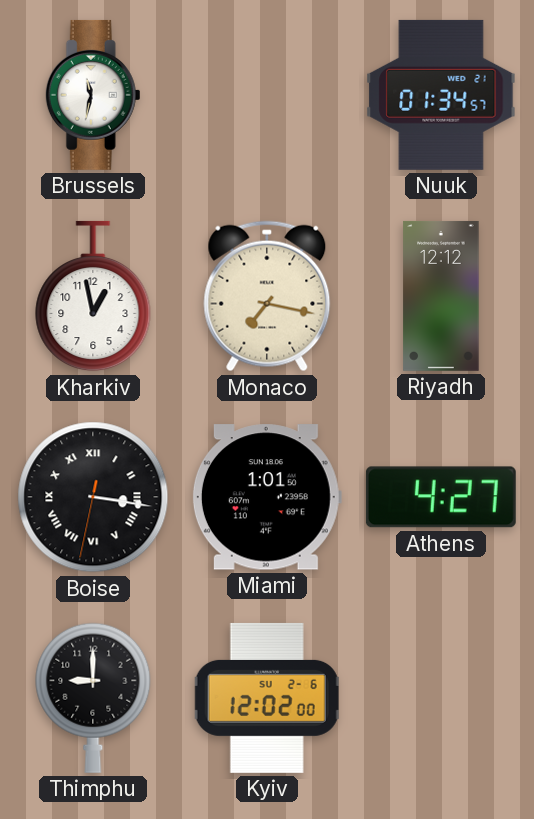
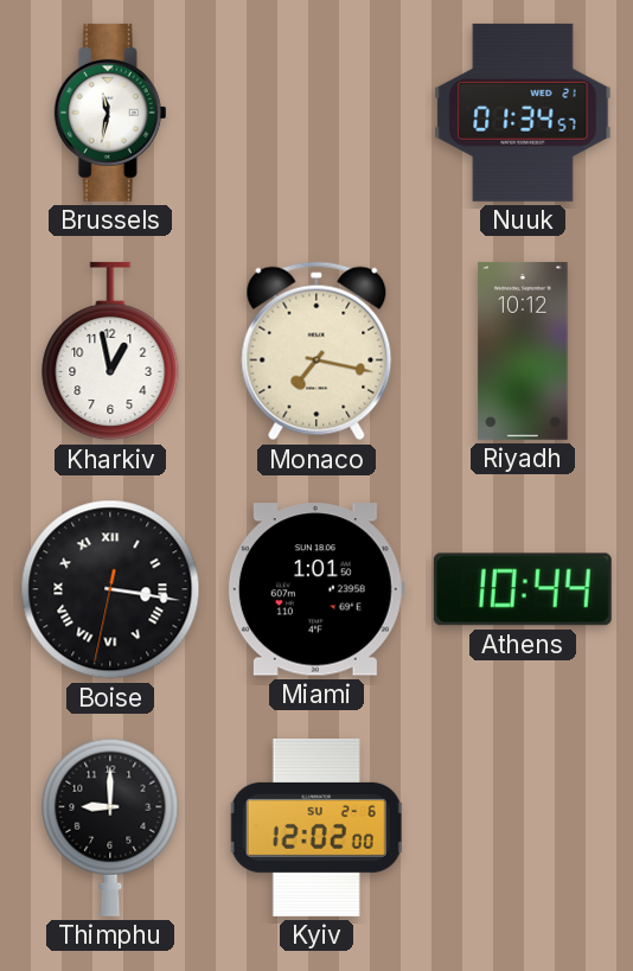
Riyadh: 12:12 -> 10:12
Athens: 4:27 -> 10:44
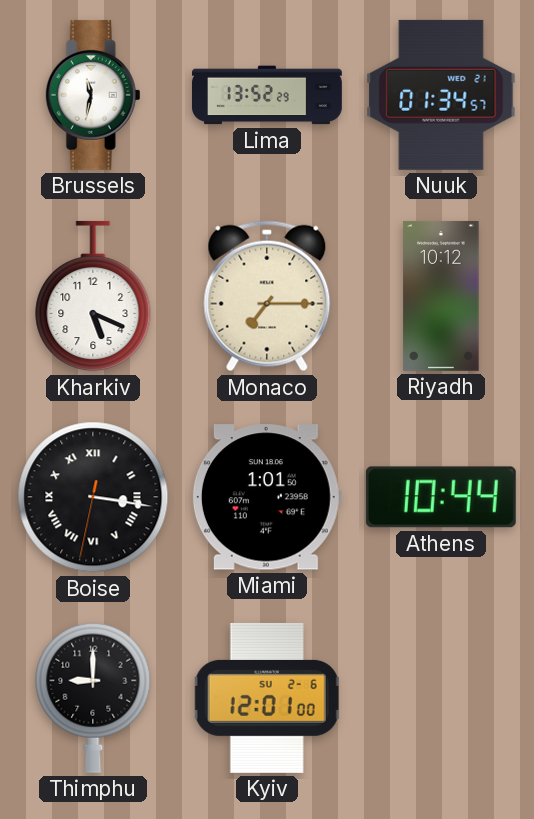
Lima: none -> 13:52
Kharkiv: 12:58 -> 5:19
Monaco: 7:17 -> 7:15
Kyiv: 12:02 -> 12:01
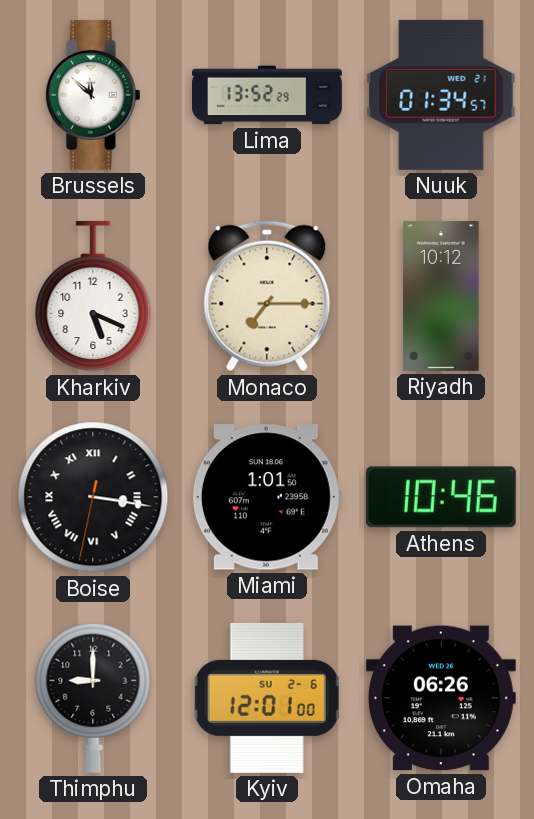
Brussels: 11:32 -> 11:52
Athens: 10:44 -> 10:46
Omaha: none -> 06:26
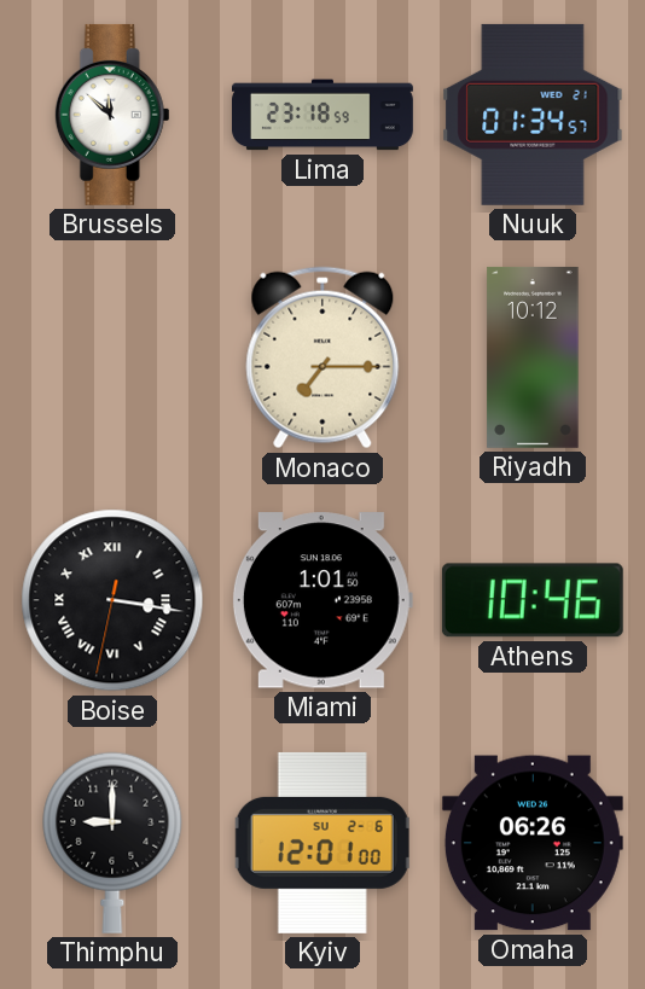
Lima: 13:52 -> 23:18
Kharkiv: 5:19 -> none
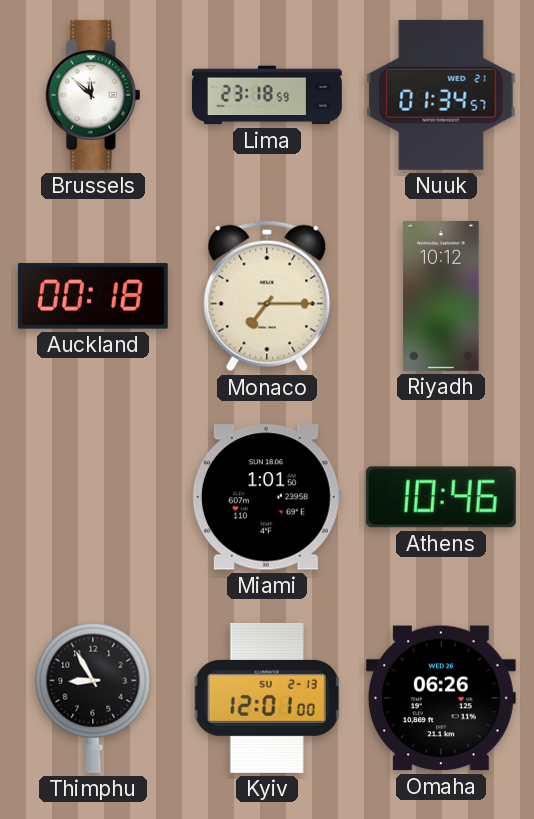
Auckland: none -> 00:18
Boise: 3:16 -> none
Thimphu: 9:00 -> 8:55
Kyiv date: SU 2-6 -> SU 2-13
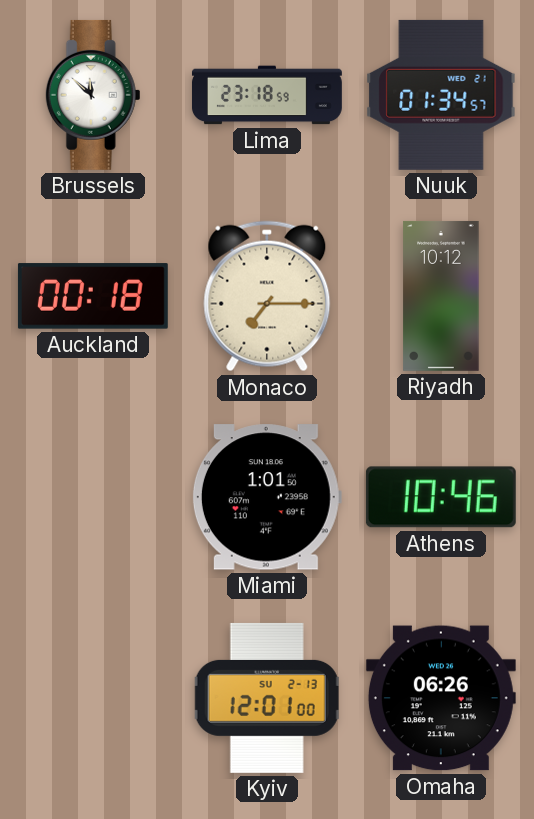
Thimphu: 8:55 -> none
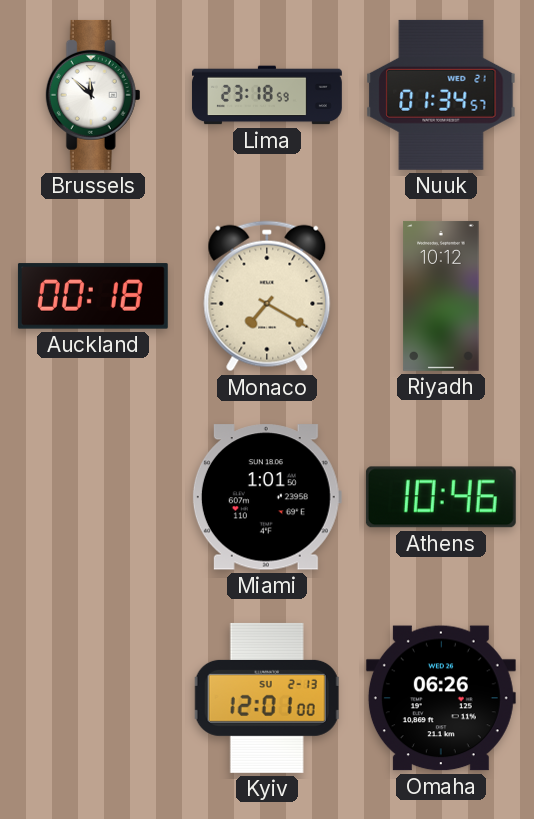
Monaco: 7:15 -> 7:20
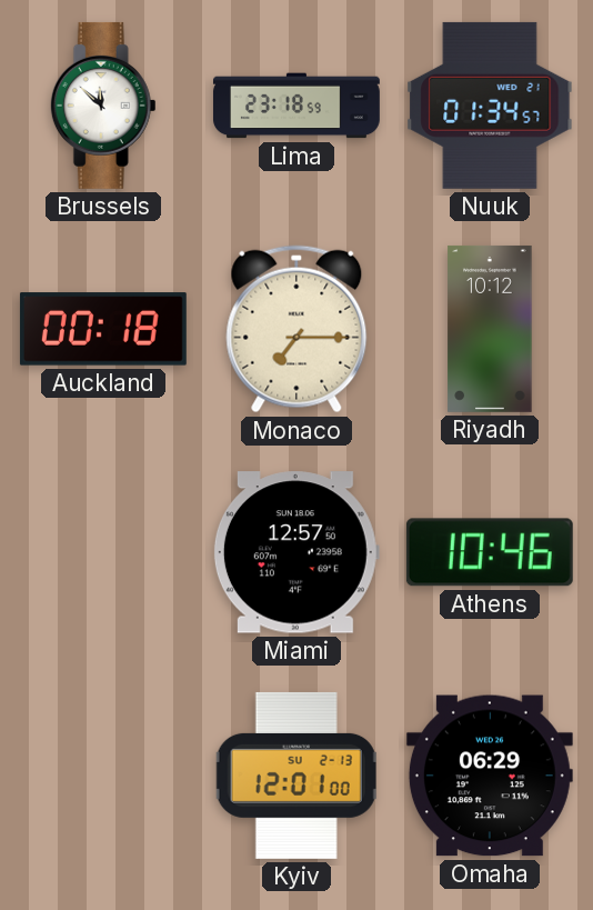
Monaco: 7:20 -> 7:15
Miami: 1:01 -> 12:57
Omaha: 06:26 -> 06:29
